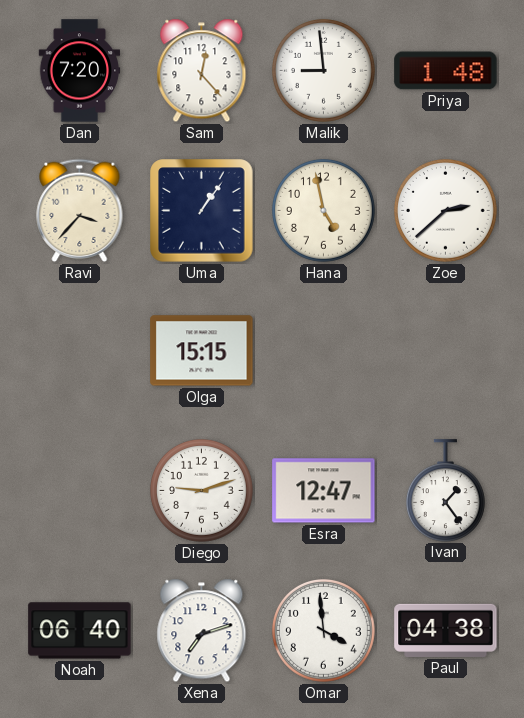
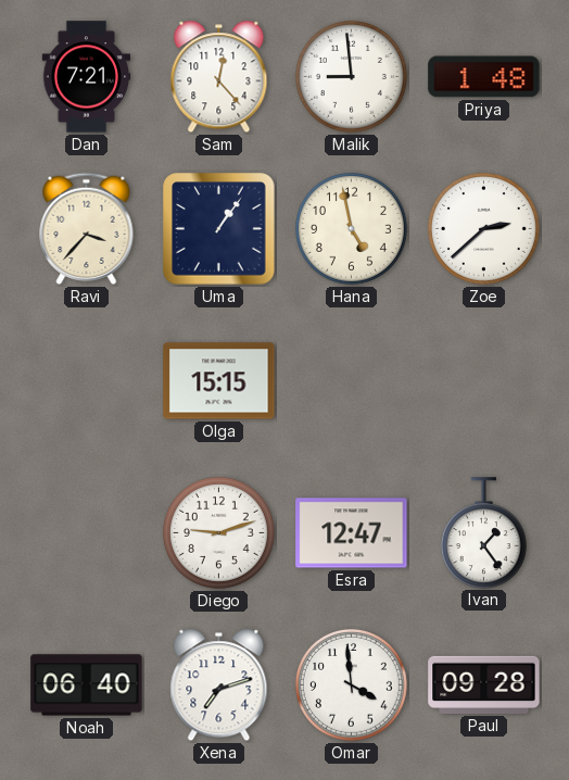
Dan: 7:20 -> 7:21
Paul: 04:38 -> 09:28
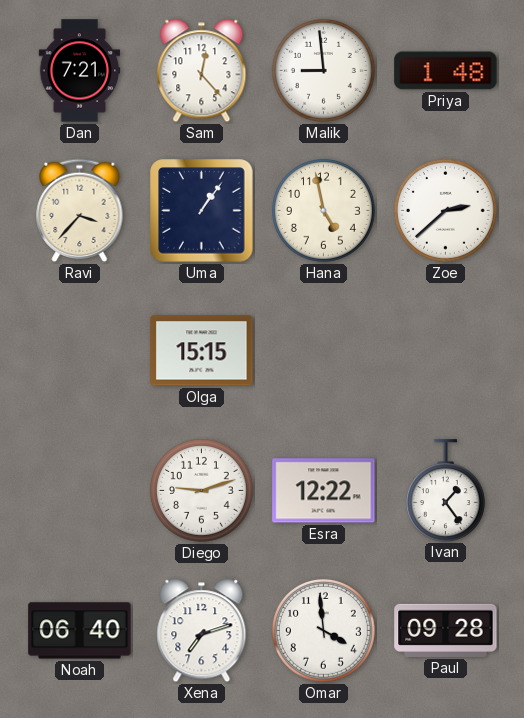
Esra: 12:47 -> 12:22
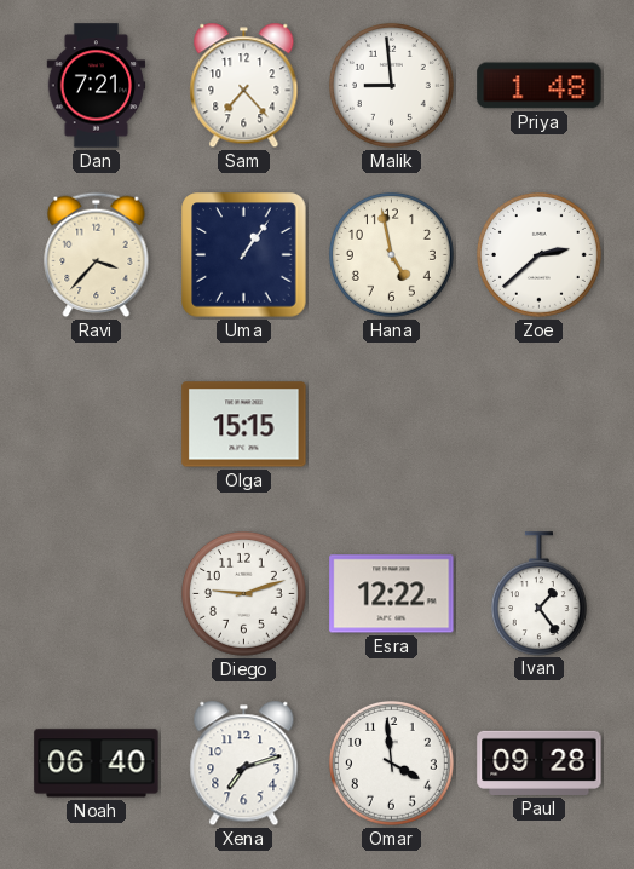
Sam: 12:23 -> 7:23
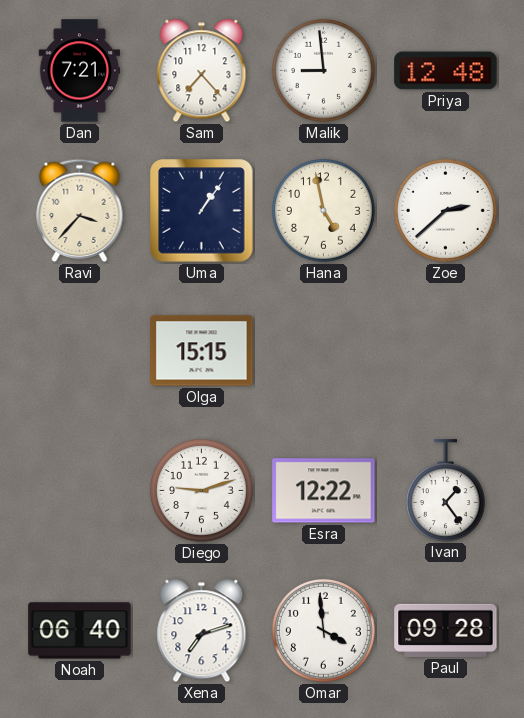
Priya: 1:48 -> 12:48
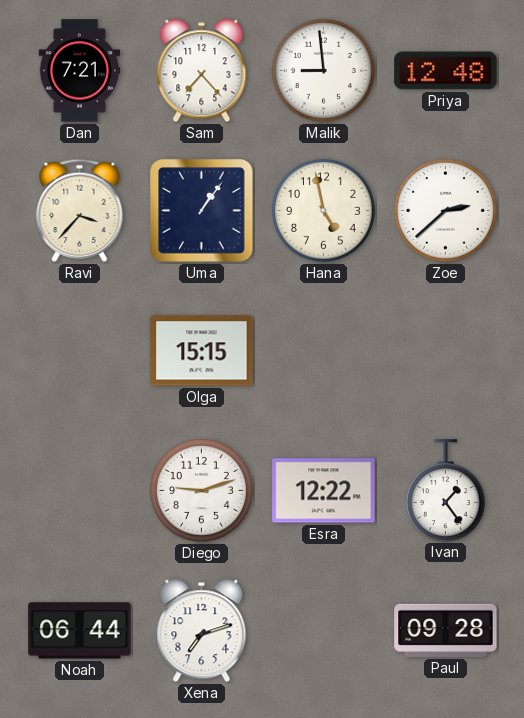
Noah: 06:40 -> 06:44
Omar: 3:59 -> none
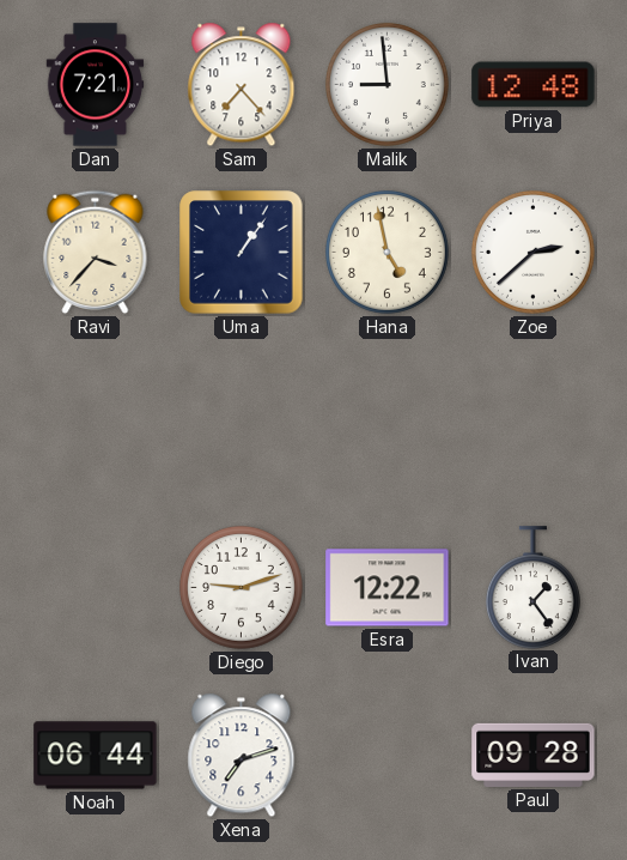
Olga: 15:15 -> none
